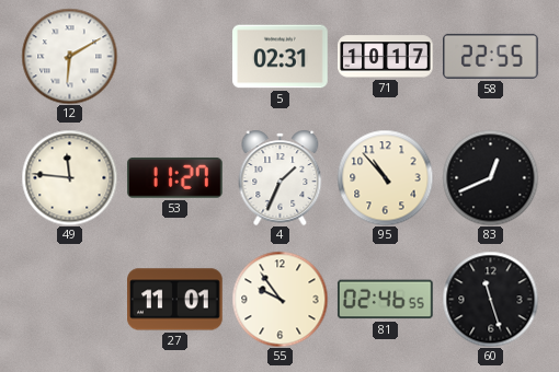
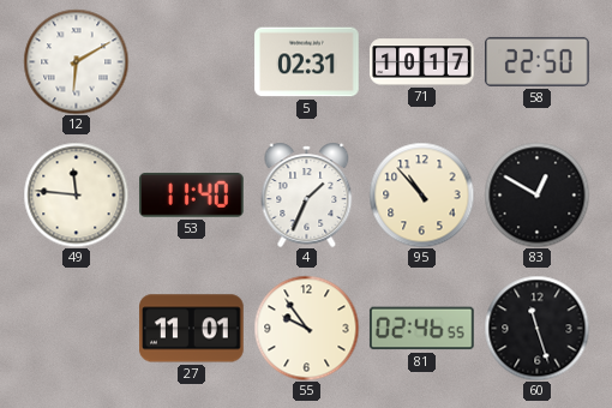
58: 22:55 -> 22:50
53: 11:27 -> 11:40
83: 12:41 -> 12:50
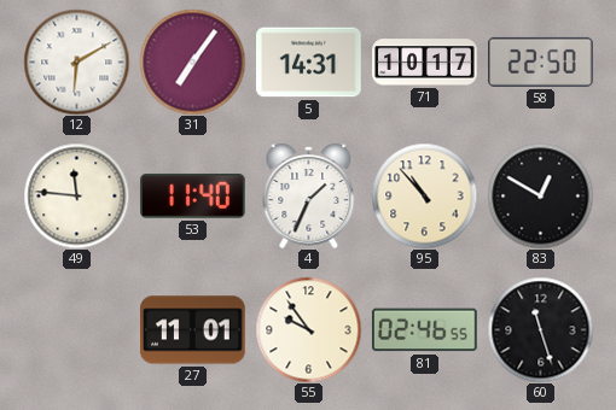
31: none -> 7:06
5: 02:31 -> 14:31
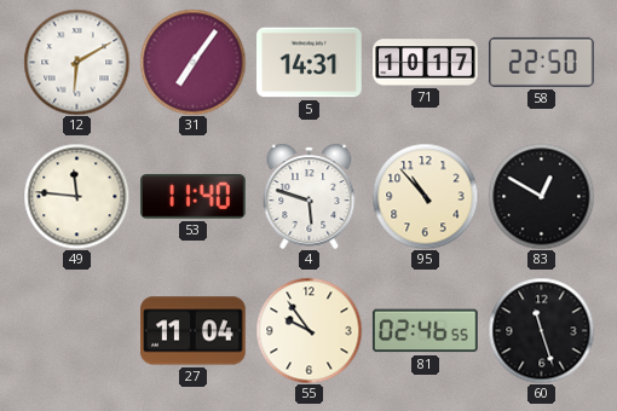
4: 1:34 -> 5:48
27: 11:01 -> 11:04
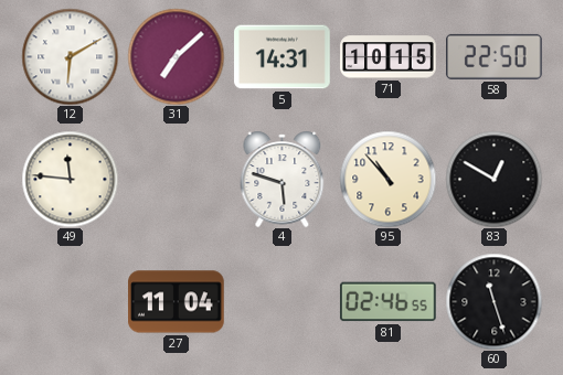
31: 7:06 -> 7:08
71: 10:17 -> 10:15
53: 11:40 -> none
55: 9:54 -> none
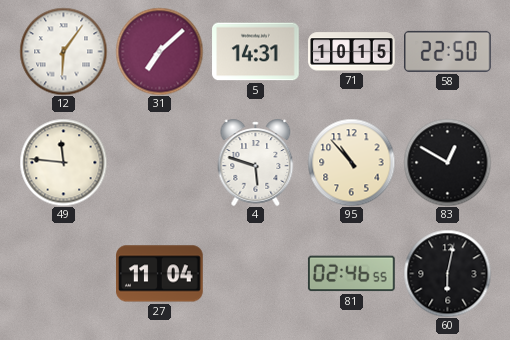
12: 6:10 -> 6:06
60: 11:27 -> 6:02
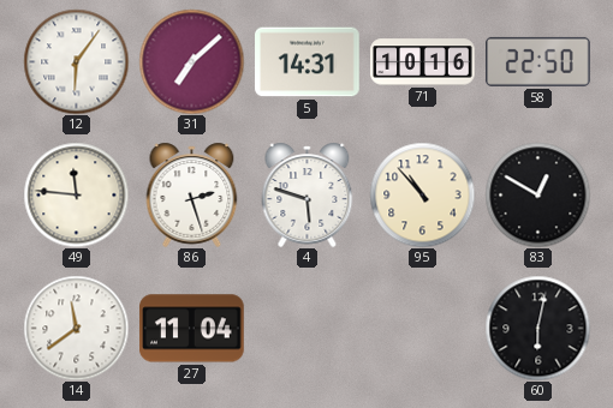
71: 10:15 -> 10:16
86: none -> 2:27
14: none -> 11:39
81: 02:46 -> none
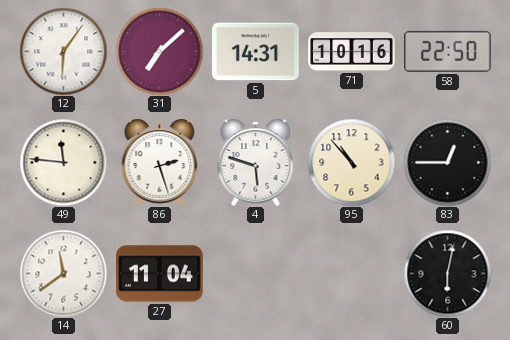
83: 12:50 -> 12:45
